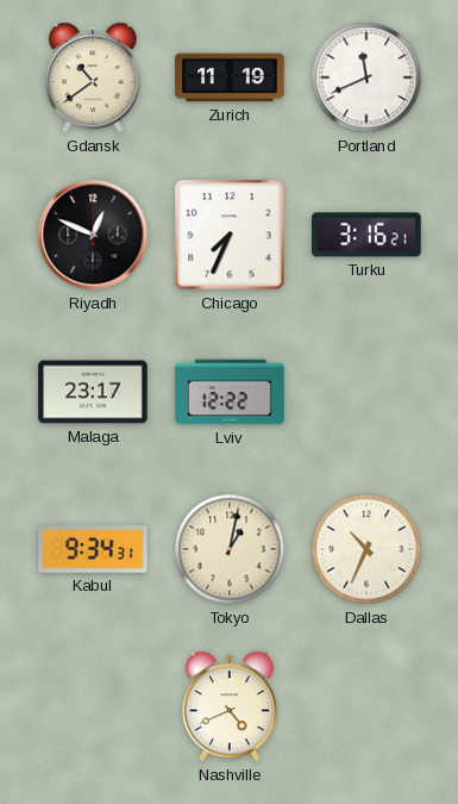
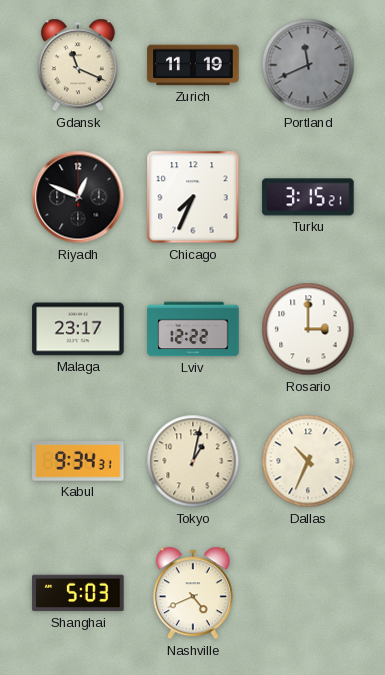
Gdansk: 10:39 -> 11:19
Portland dial: white -> grey
Turku: 3:16 -> 3:15
Rosario: none -> 3:00
Shanghai: none -> 5:03
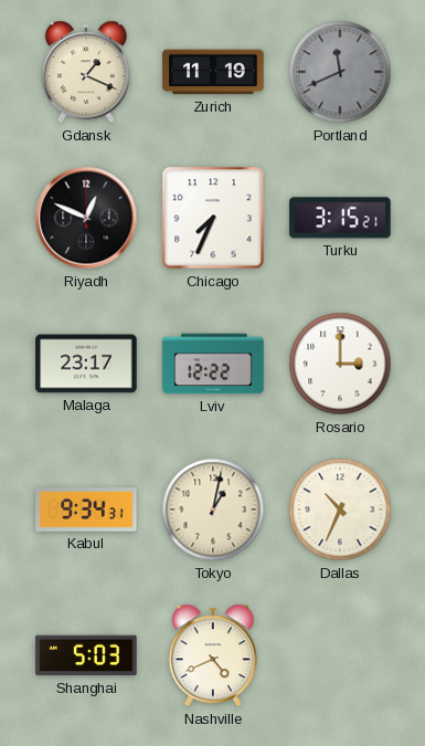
Gdansk: 11:19 -> 1:19
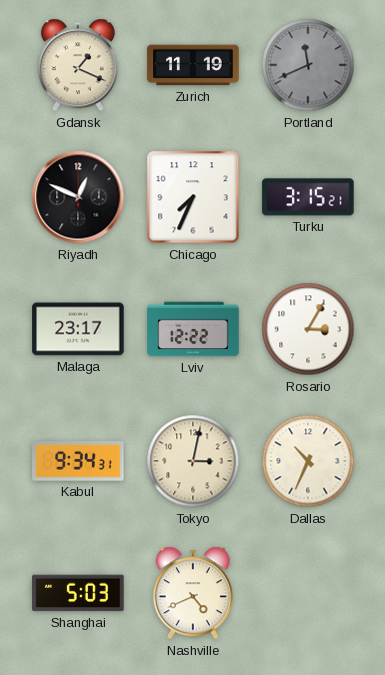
Rosario: 3:00 -> 3:05
Tokyo: 1:02 -> 3:02
